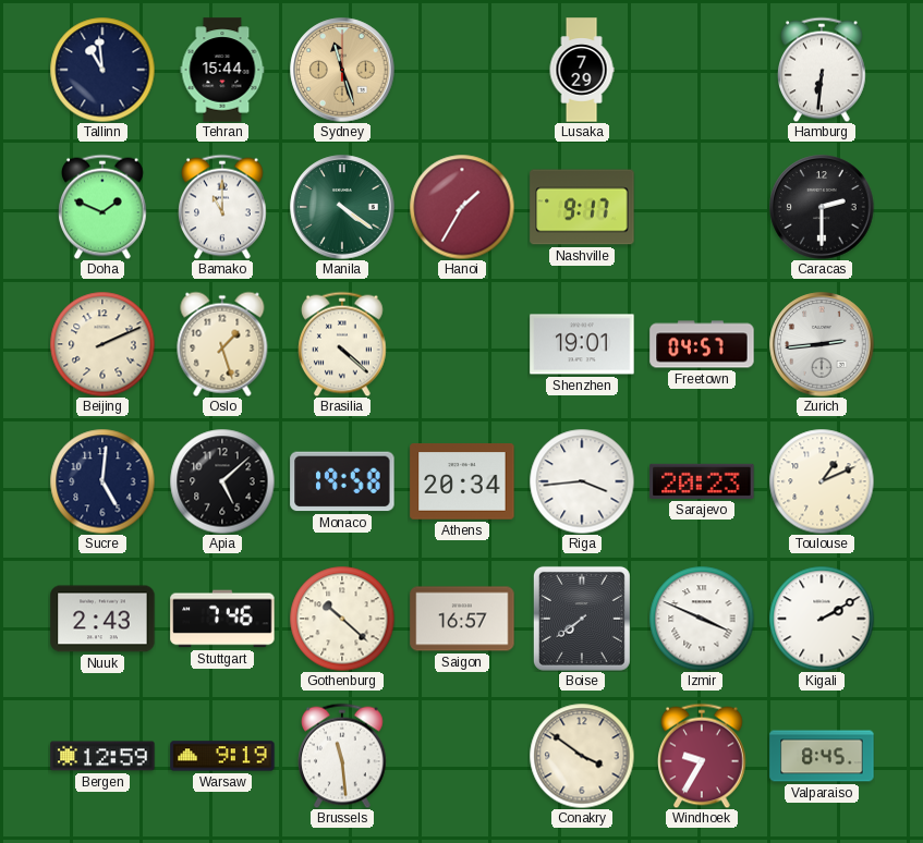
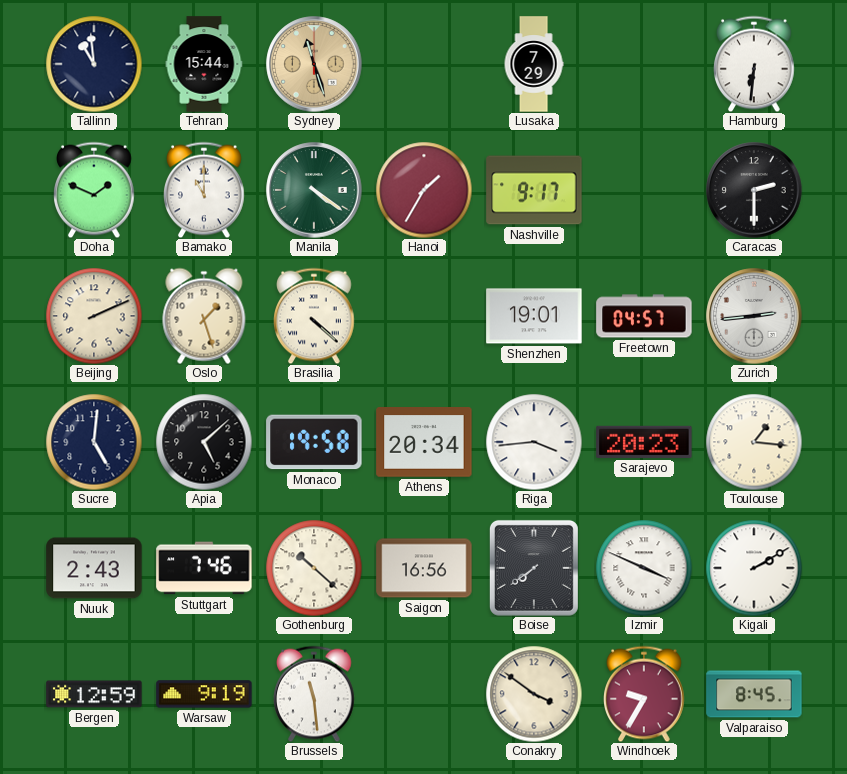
Toulouse: 1:11 -> 1:16
Saigon: 16:57 -> 16:56
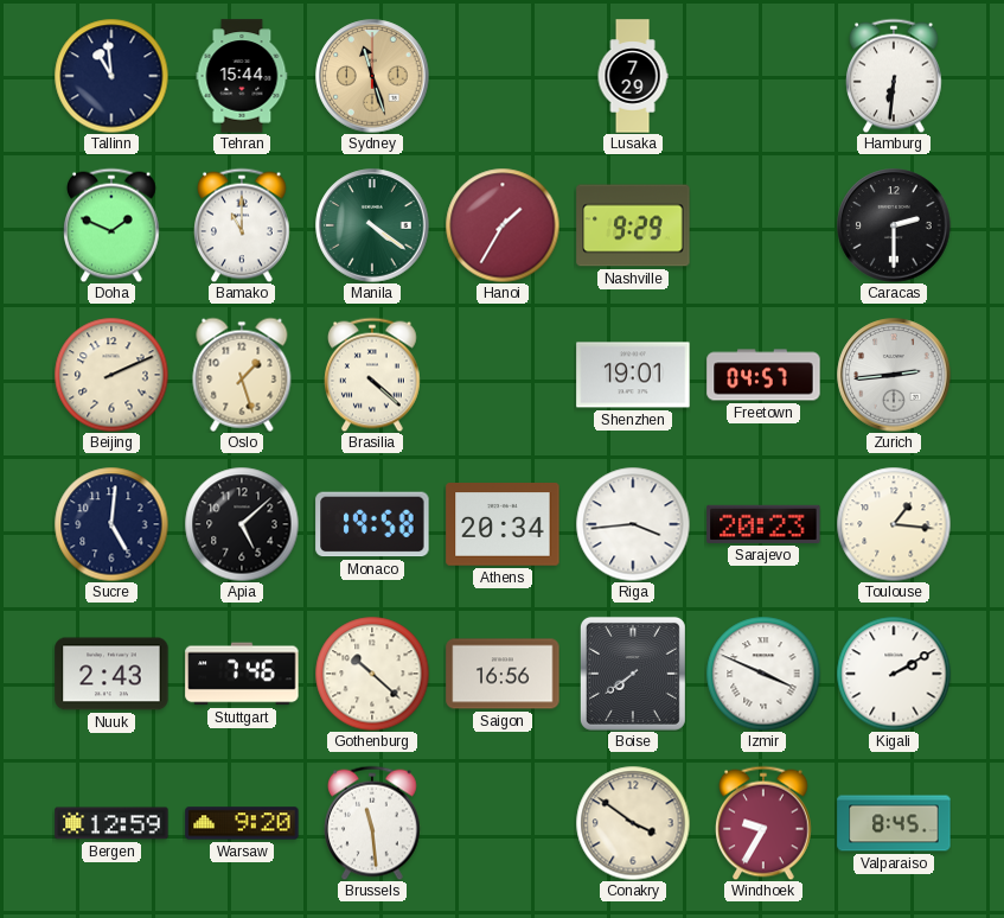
Nashville: 9:17 -> 9:29
Warsaw: 9:19 -> 9:20
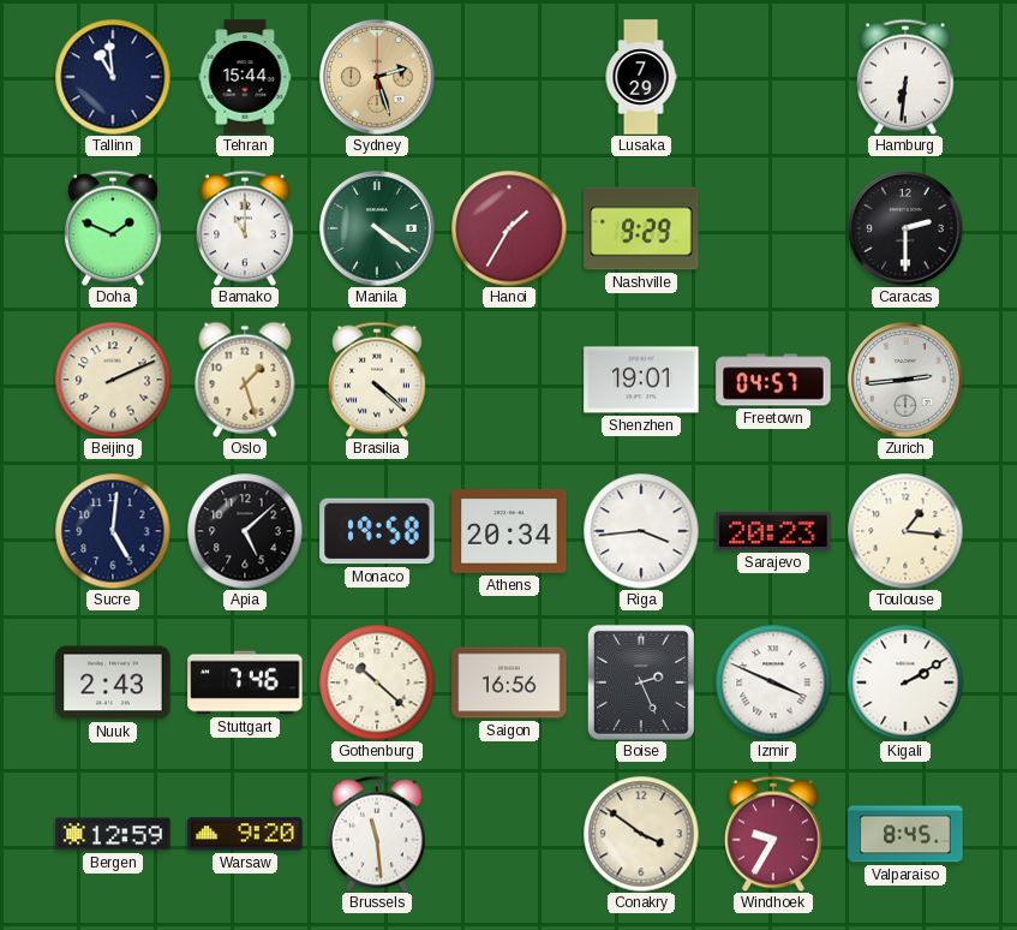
Sydney: 11:27 -> 2:27
Boise: 7:39 -> 2:26
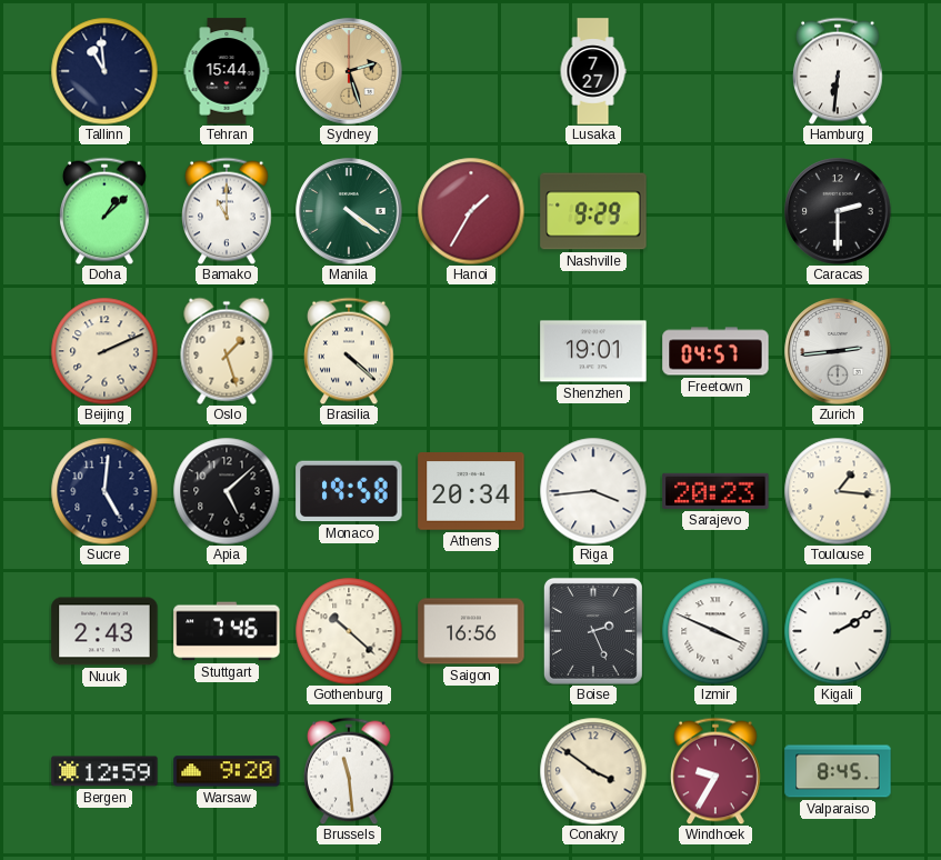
Lusaka: 7:29 -> 7:27
Doha: 1:49 -> 1:08
